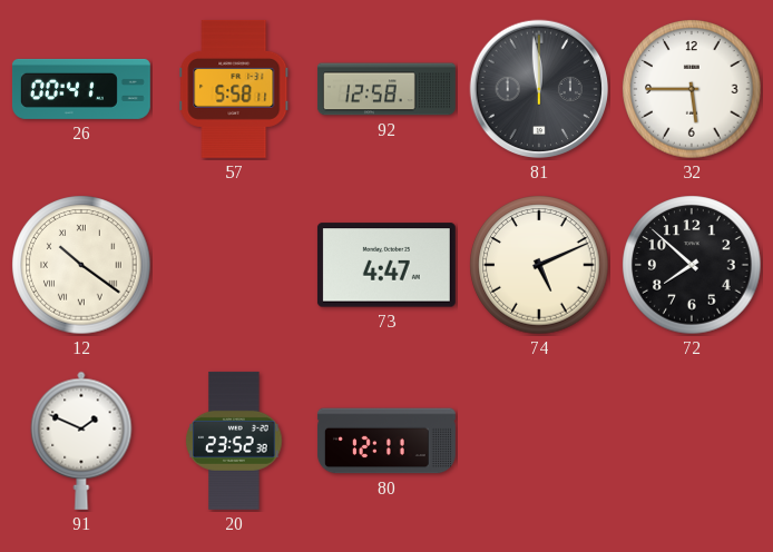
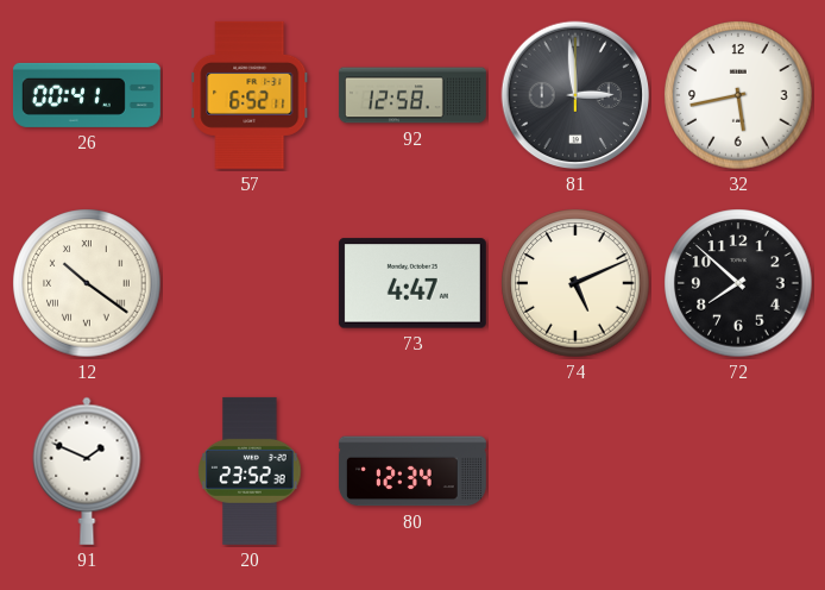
57: 5:58 -> 6:52
81: 11:59 -> 2:59
32: 5:45 -> 5:43
80: 12:11 -> 12:34
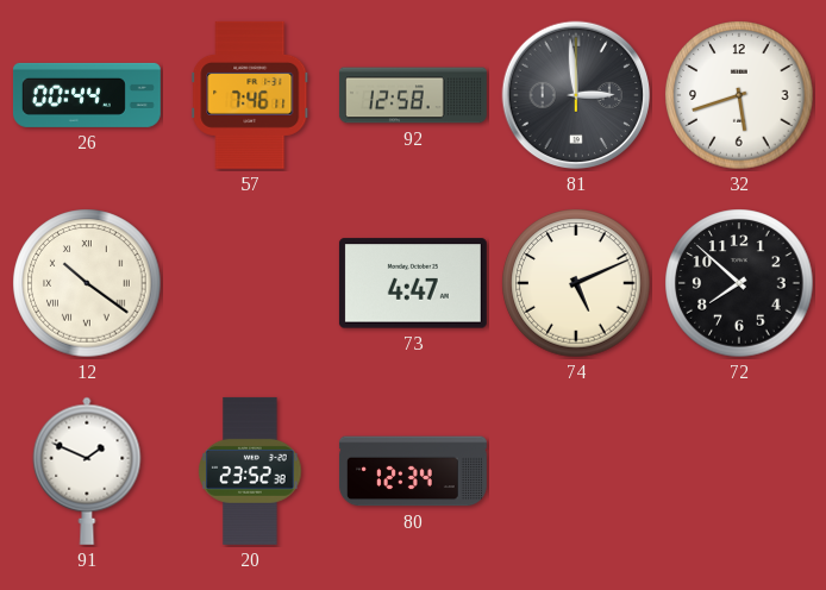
26: 00:41 -> 00:44
57: 6:52 -> 7:46
32: 5:43 -> 5:42
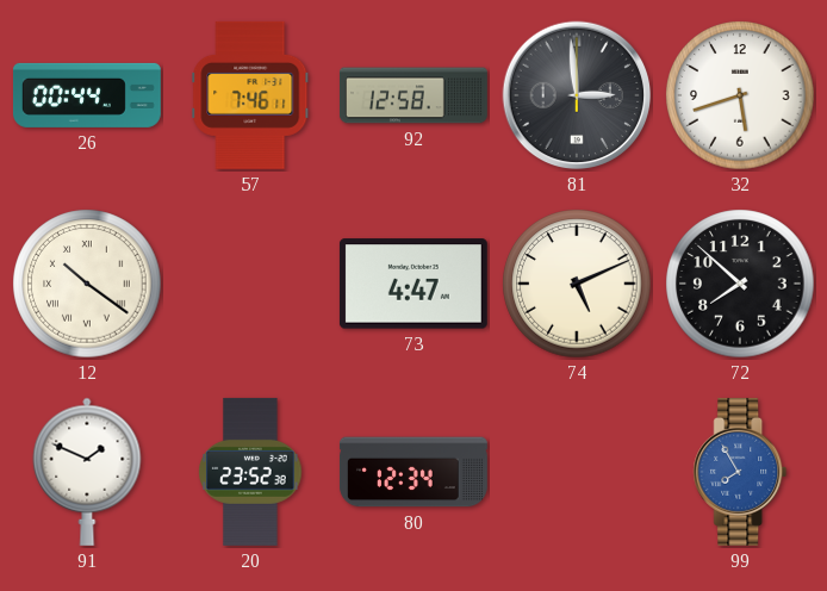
99: none -> 7:55
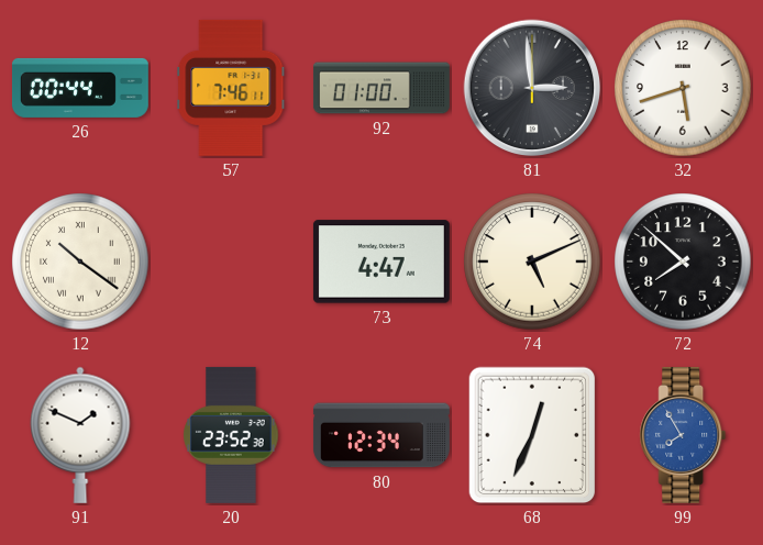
92: 12:58 -> 01:00
68: none -> 12:34
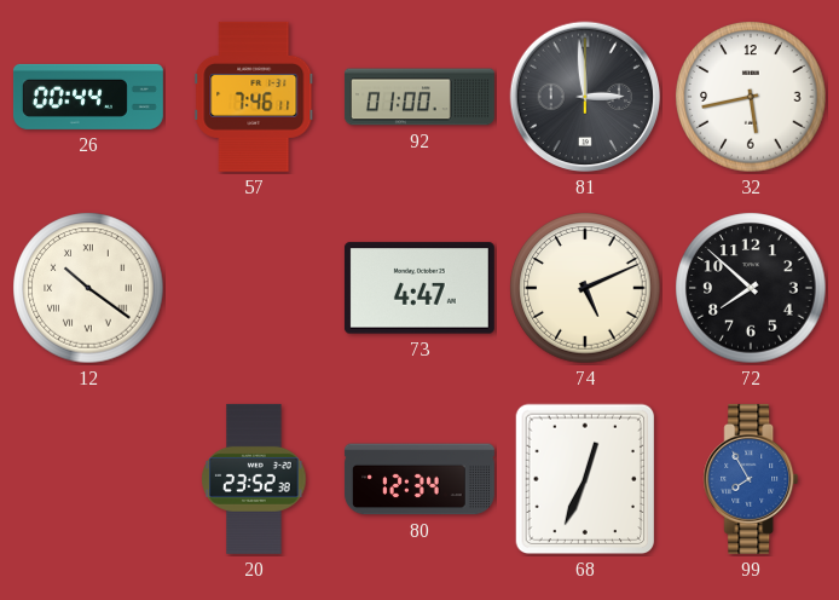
32: 5:42 -> 5:43
91: 1:49 -> none
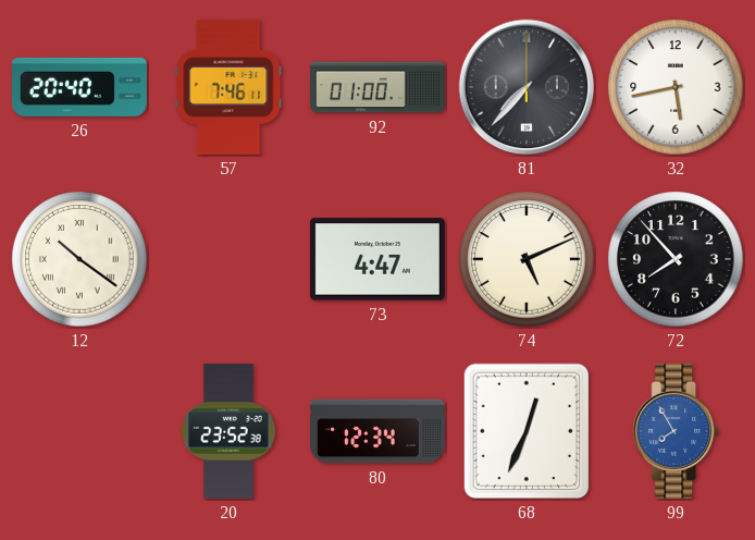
26: 00:44 -> 20:40
81: 2:59 -> 7:37
72: 7:52 -> 7:53
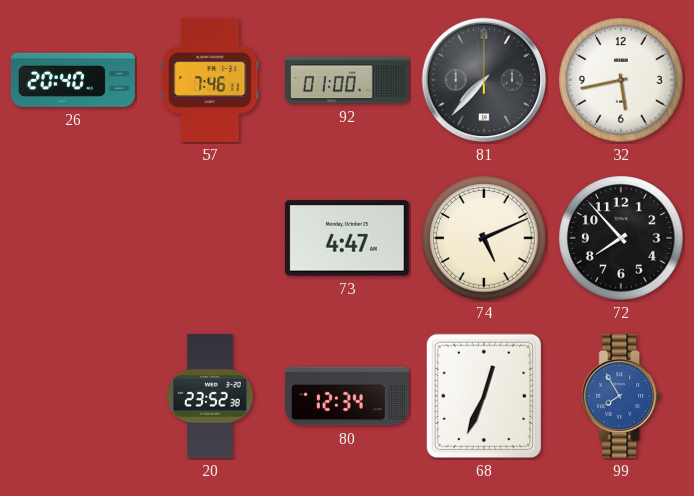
12: 10:21 -> none
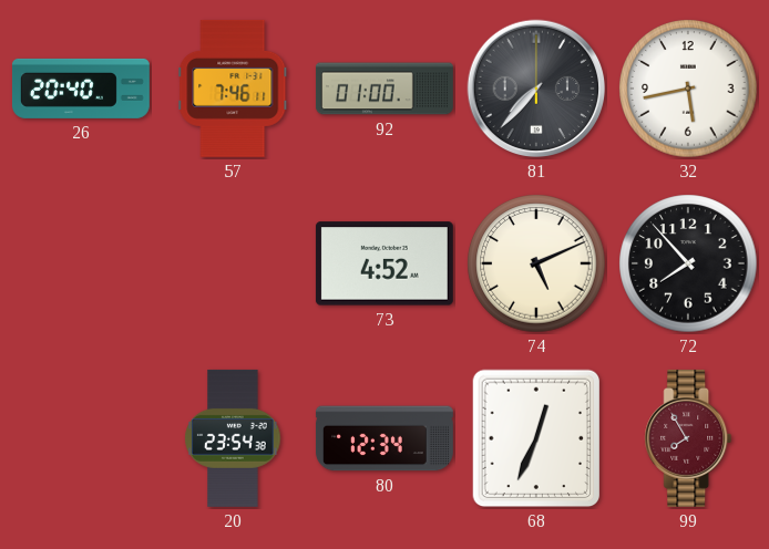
73: 4:47 -> 4:52
20: 23:52 -> 23:54
99 dial: blue -> burgundy
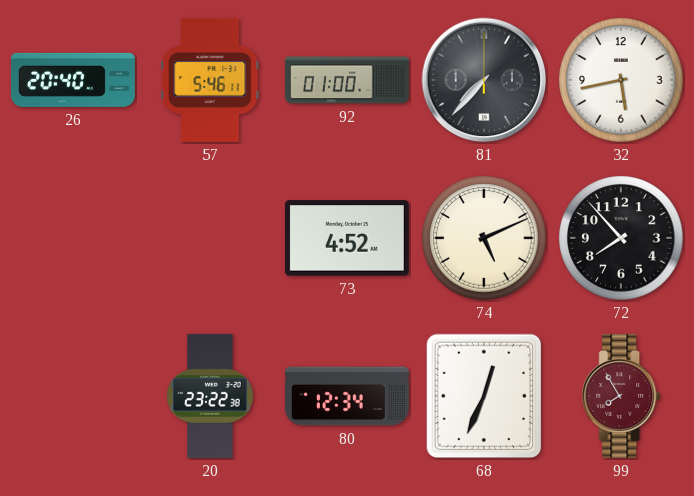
57: 7:46 -> 5:46
20: 23:54 -> 23:22
